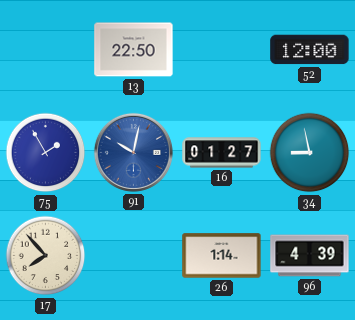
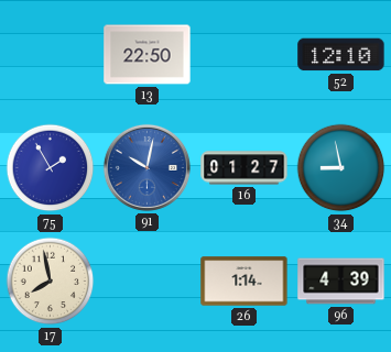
52: 12:00 -> 12:10
17: 7:53 -> 7:58
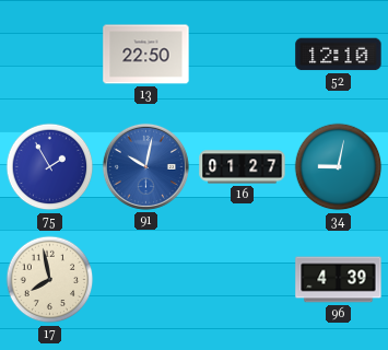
34: 8:58 -> 9:02
26: 1:14 -> none
